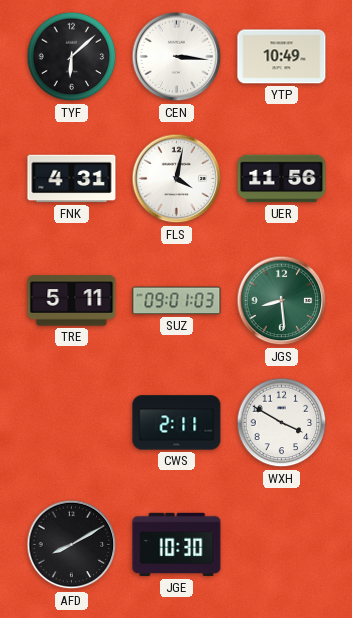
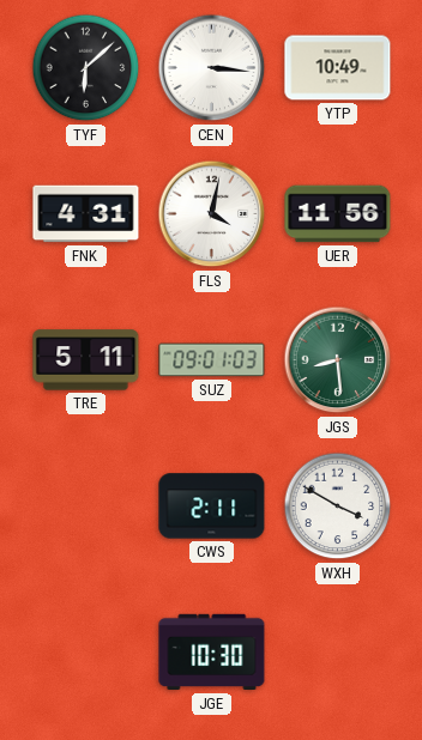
AFD: 8:10 -> none
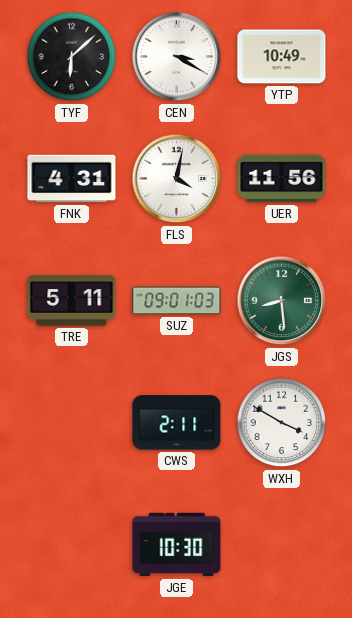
CEN: 3:16 -> 3:20
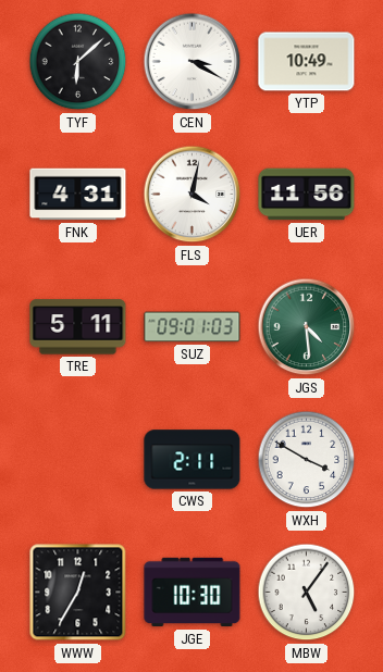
JGS: 8:29 -> 4:29
WWW: none -> 12:35
MBW: none -> 5:06
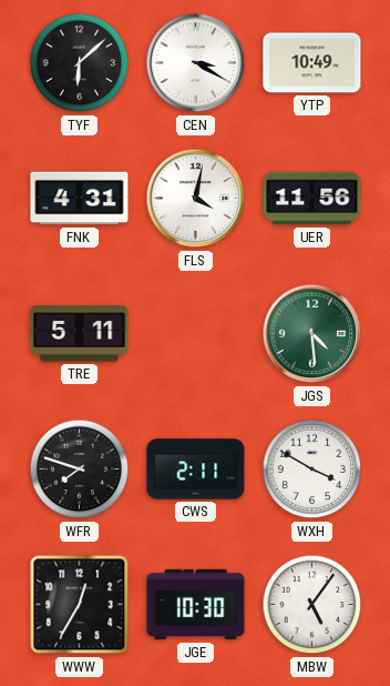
SUZ: 09:01 -> none
WFR: none -> 7:48
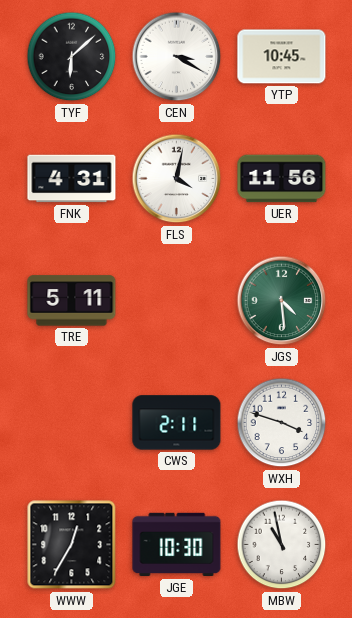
YTP: 10:49 -> 10:45
WFR: 7:48 -> none
WXH: 3:50 -> 3:48
MBW: 5:06 -> 10:58
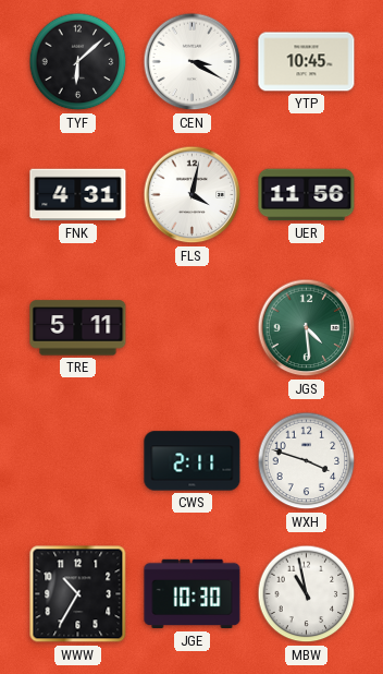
WWW: 12:35 -> 10:35
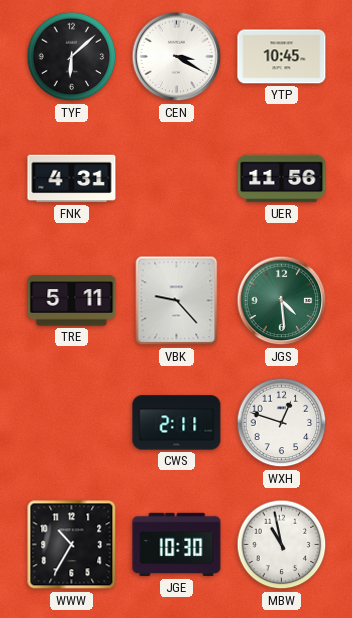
FLS: 4:02 -> none
VBK: none -> 9:23
WXH: 3:48 -> 12:48
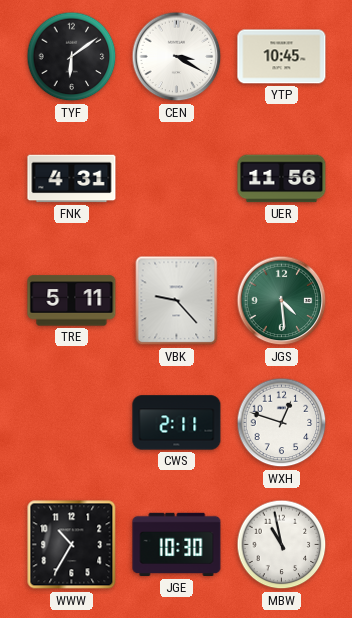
TYF: 6:08 -> 6:09
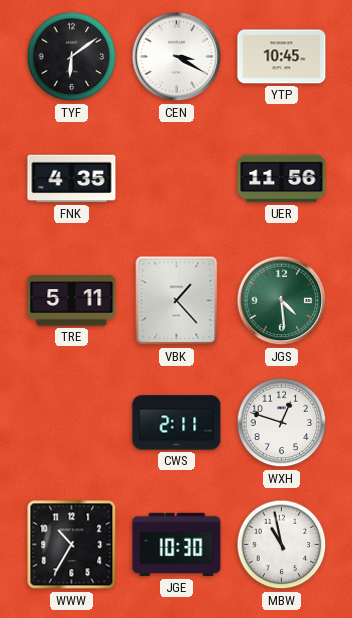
FNK: 4:31 -> 4:35
VBK: 9:23 -> 1:23
